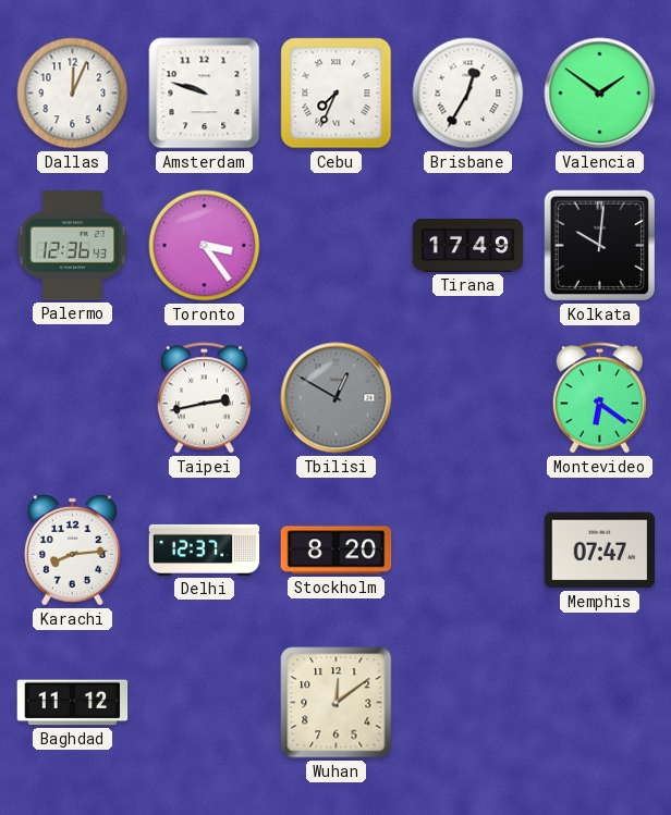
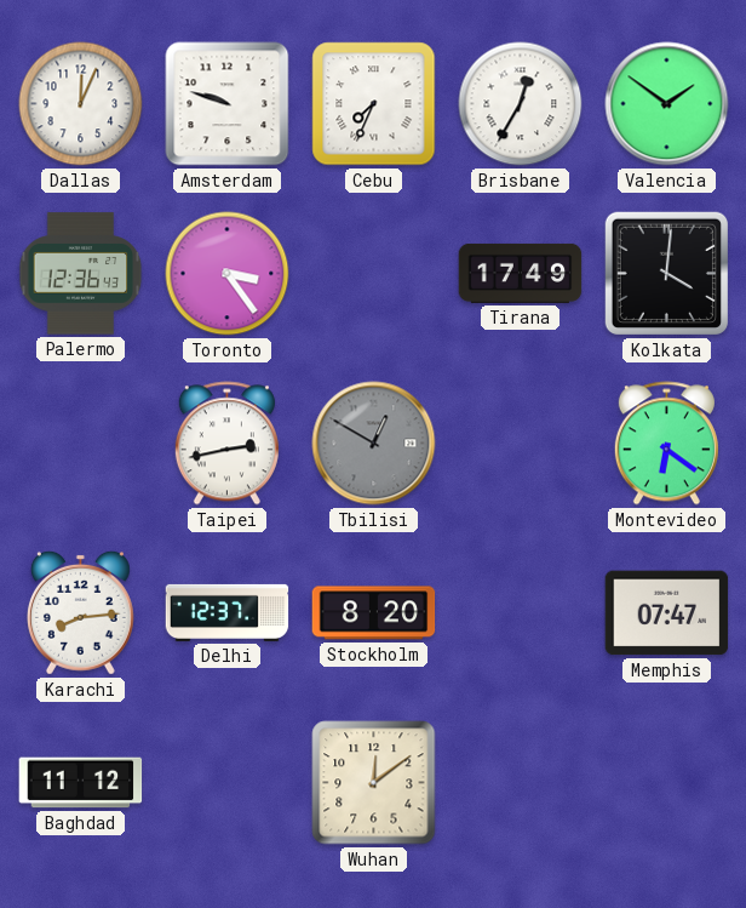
Kolkata: 10:01 -> 4:01
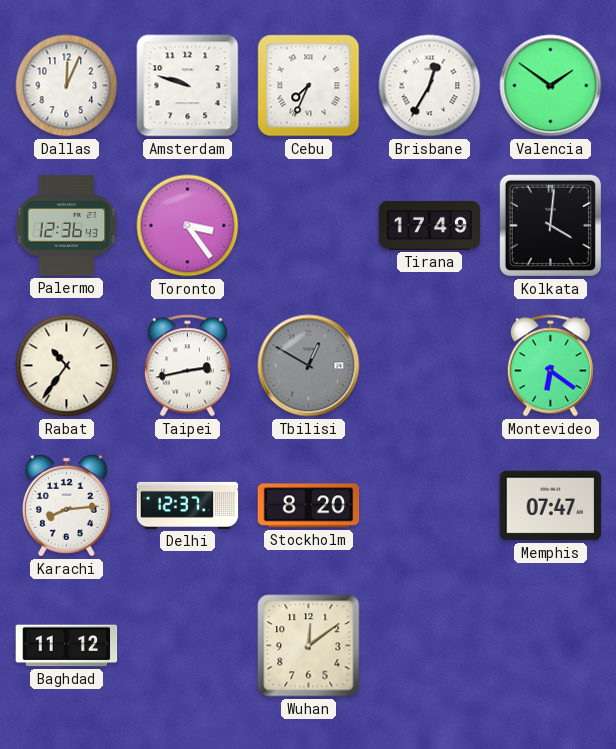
Rabat: none -> 10:36
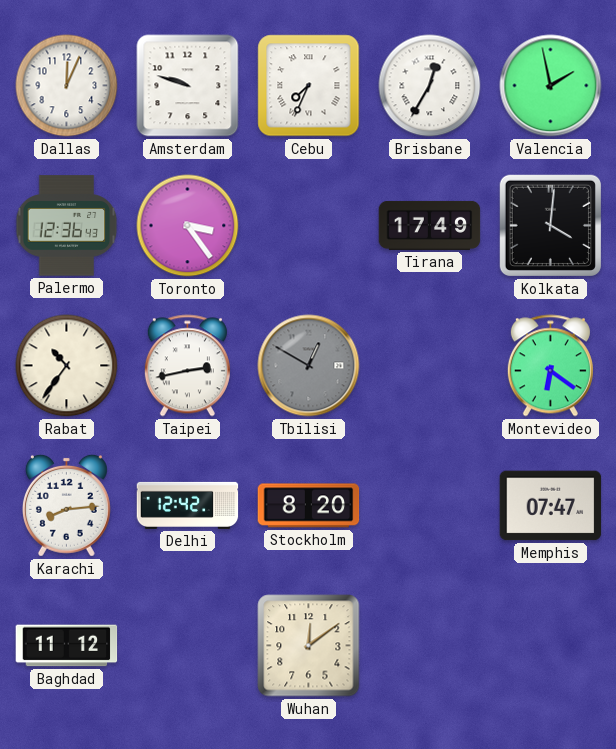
Valencia: 1:51 -> 1:58
Delhi: 12:37 -> 12:42
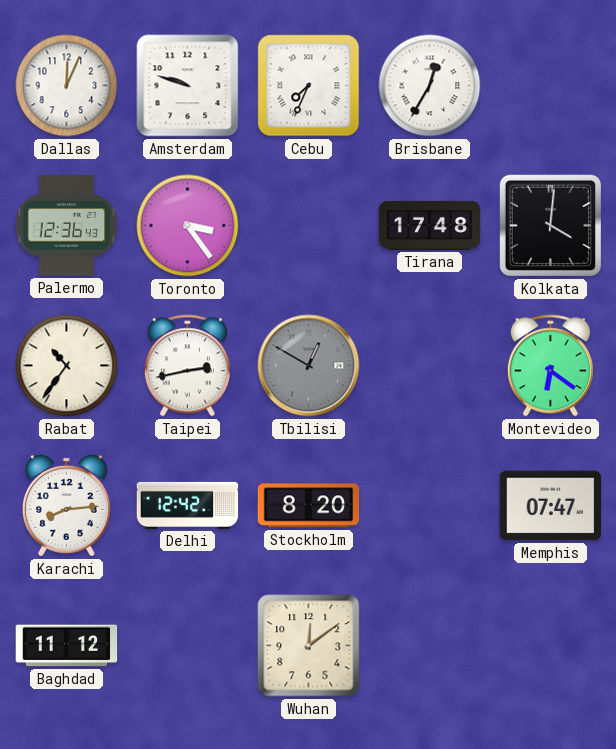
Valencia: 1:58 -> none
Tirana: 17:49 -> 17:48
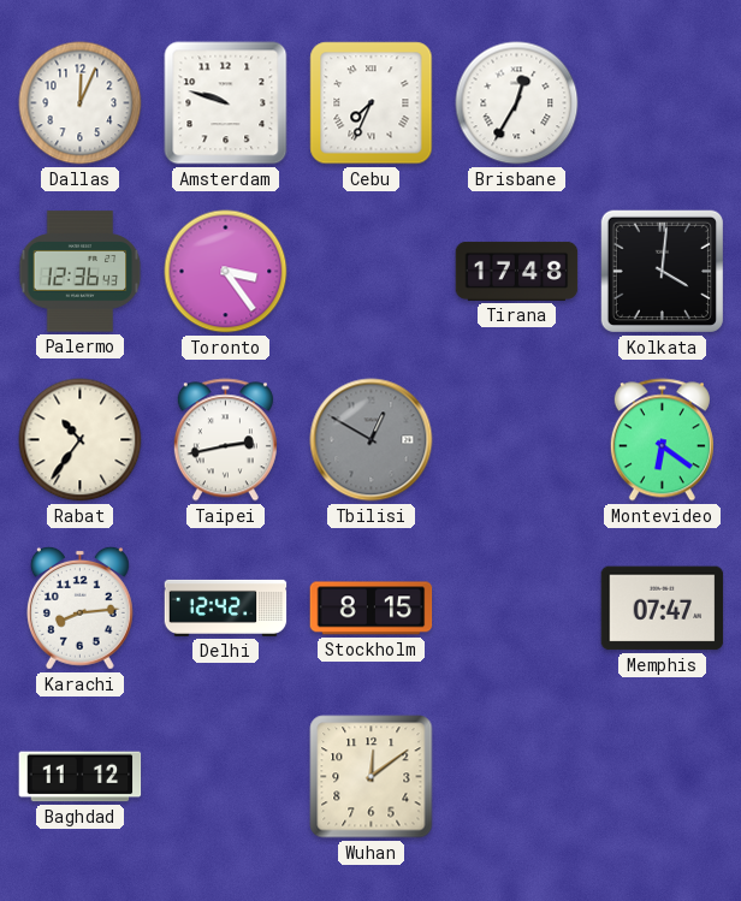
Stockholm: 8:20 -> 8:15
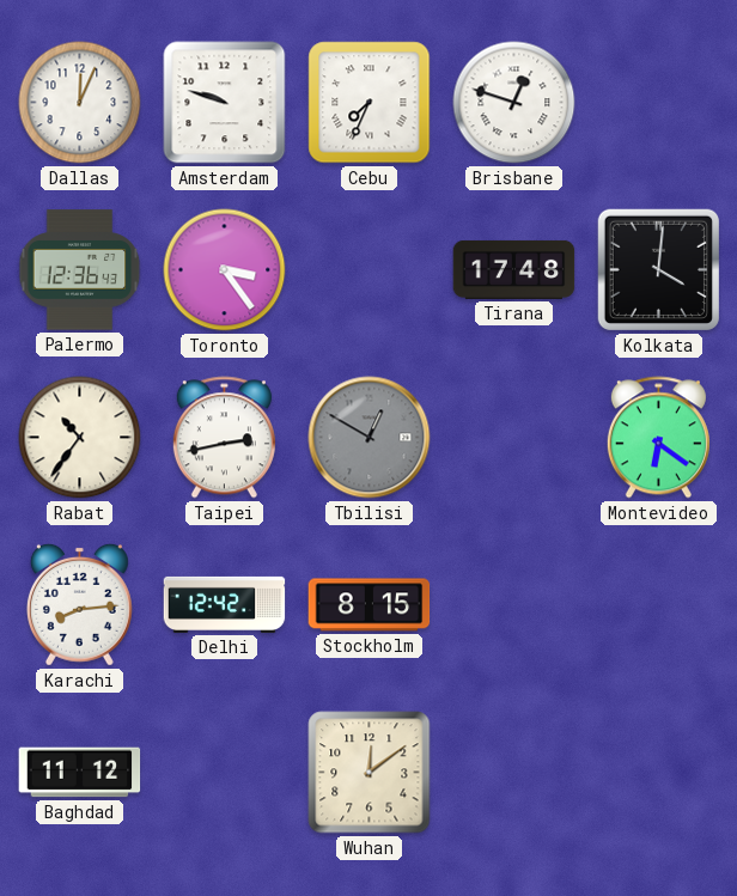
Brisbane: 12:35 -> 12:48
Memphis: 07:47 -> none
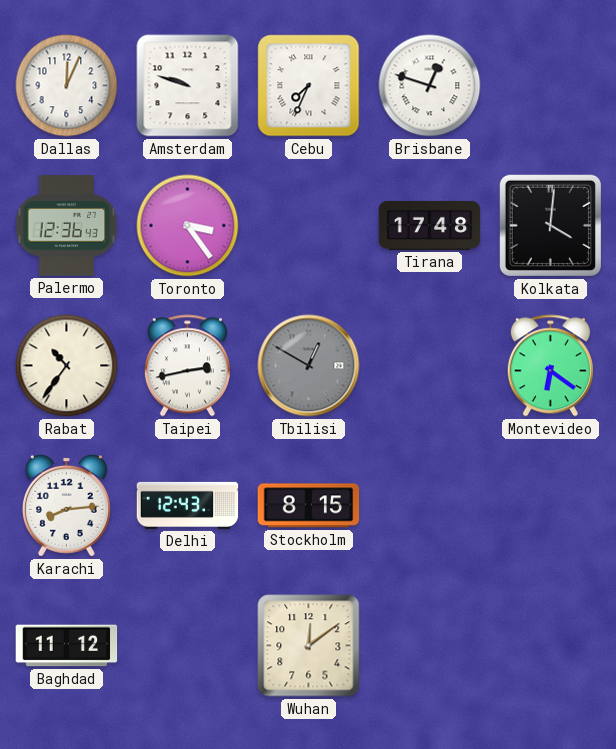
Delhi: 12:42 -> 12:43
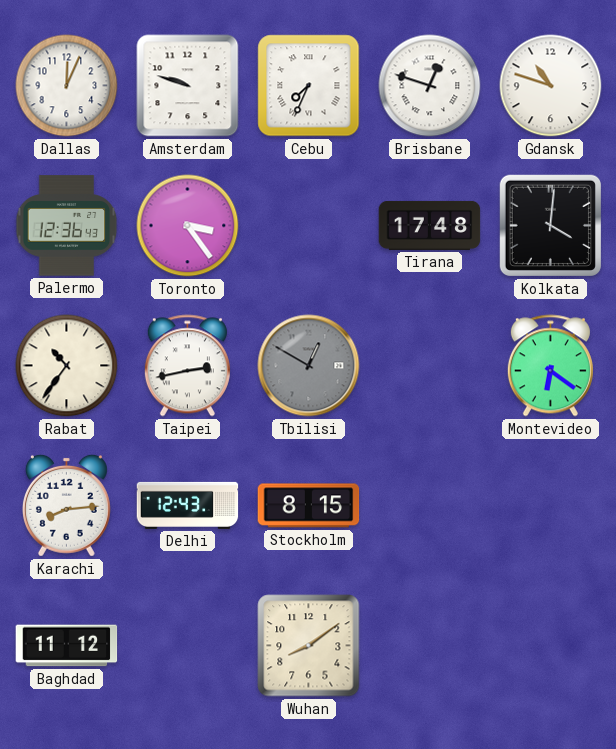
Gdansk: none -> 10:48
Wuhan: 12:09 -> 8:09
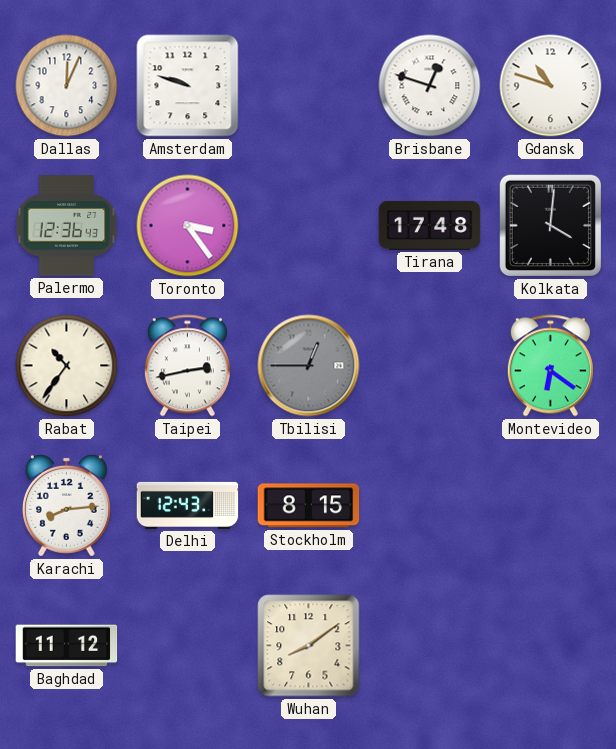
Cebu: 7:34 -> none
Tbilisi: 12:50 -> 12:45
